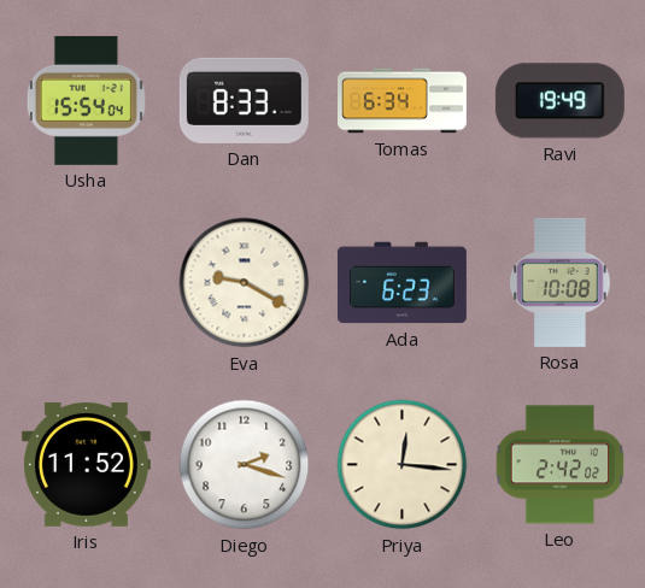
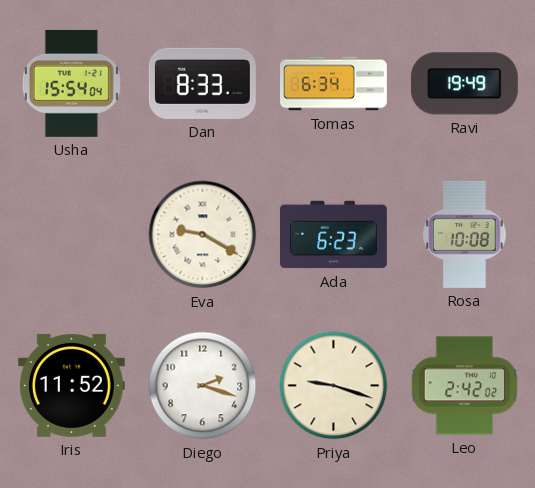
Priya: 12:16 -> 9:18
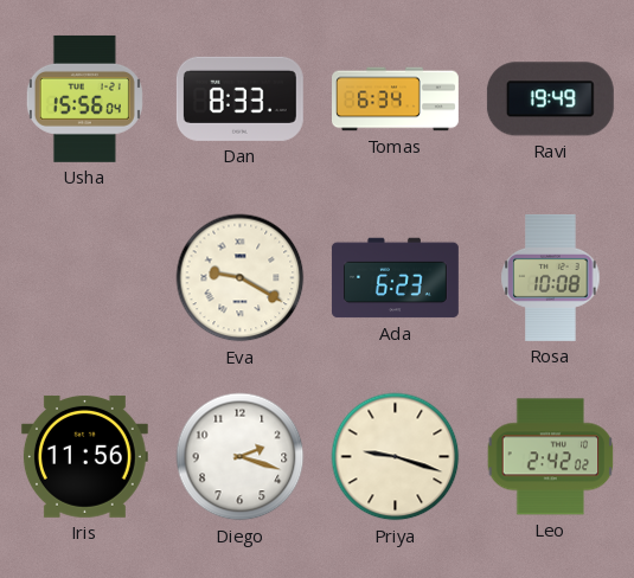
Usha: 15:54 -> 15:56
Iris: 11:52 -> 11:56
